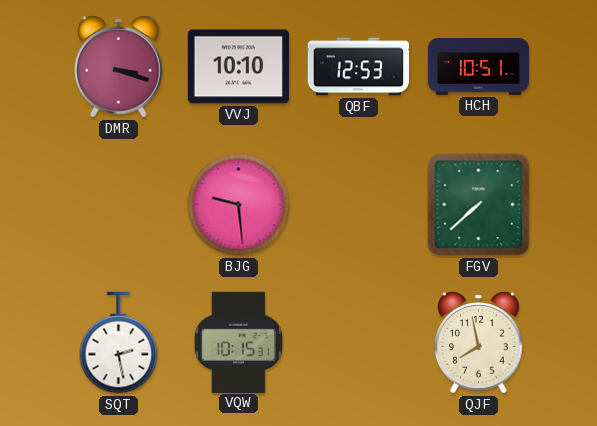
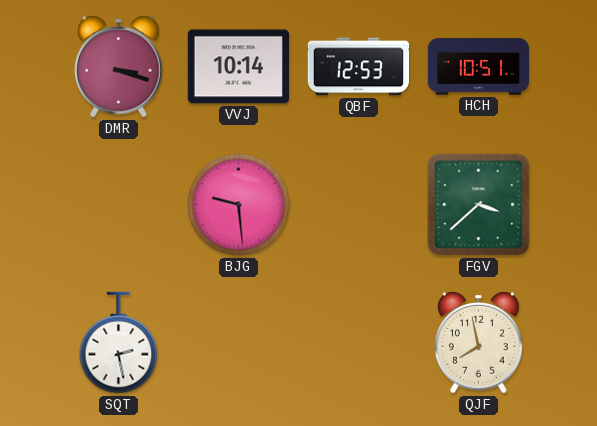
VVJ: 10:10 -> 10:14
FGV: 7:38 -> 3:38
VQW: 10:15 -> none
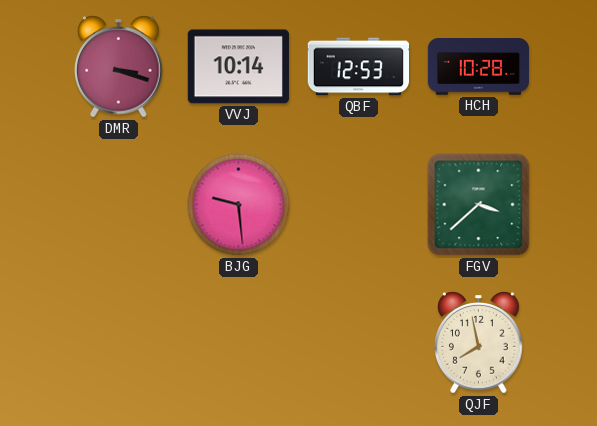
HCH: 10:51 -> 10:28
SQT: 2:28 -> none
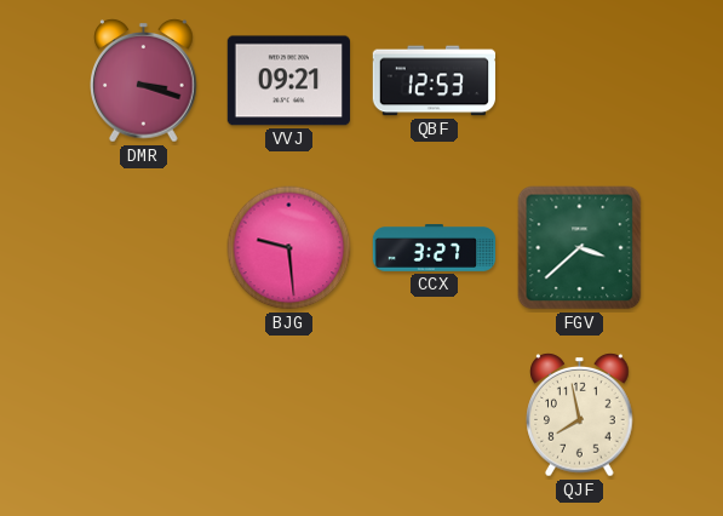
VVJ: 10:14 -> 09:21
HCH: 10:28 -> none
CCX: none -> 3:27
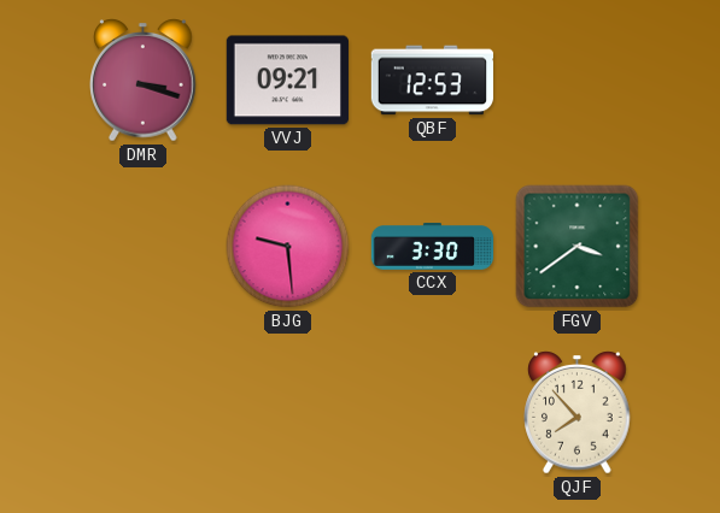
CCX: 3:27 -> 3:30
FGV: 3:38 -> 3:39
QJF: 7:58 -> 7:53
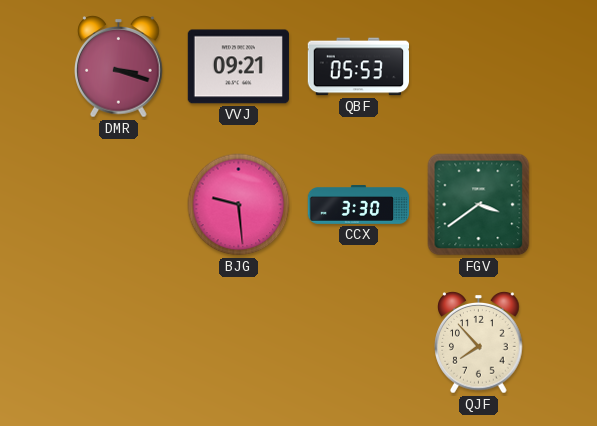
QBF: 12:53 -> 05:53
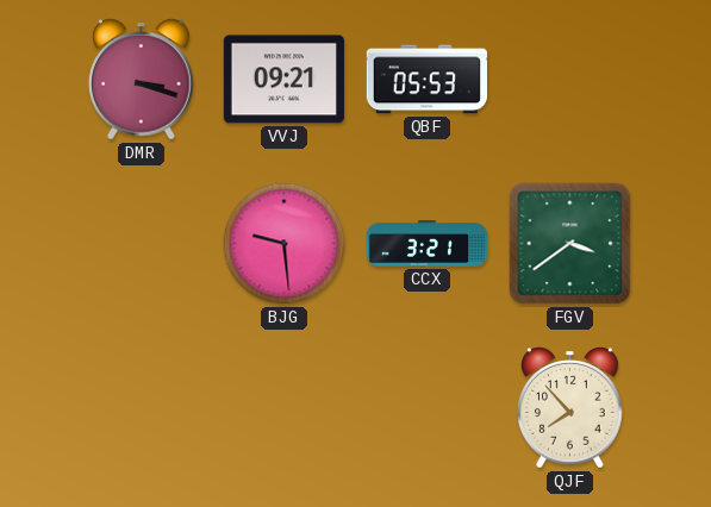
CCX: 3:30 -> 3:21
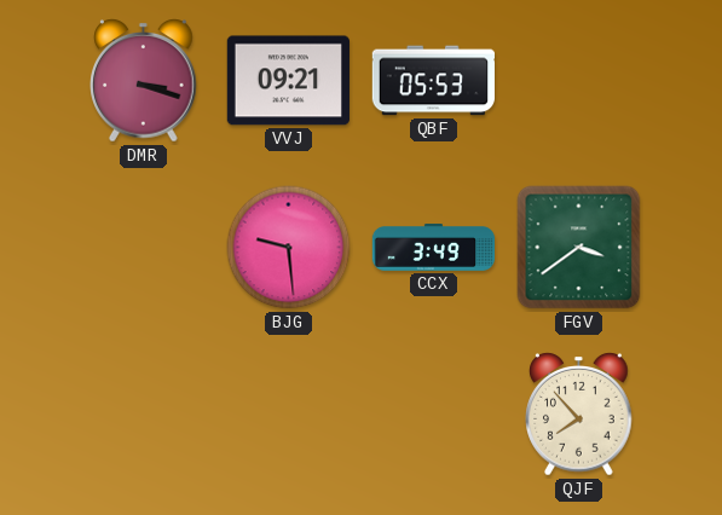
CCX: 3:21 -> 3:49
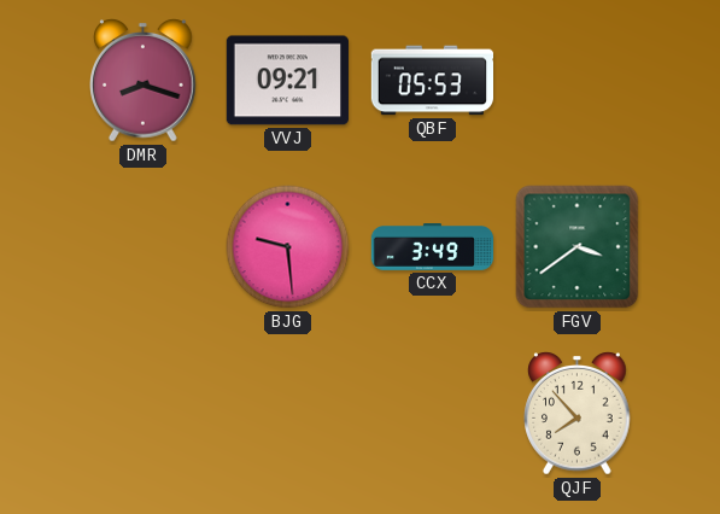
DMR: 3:18 -> 8:18
